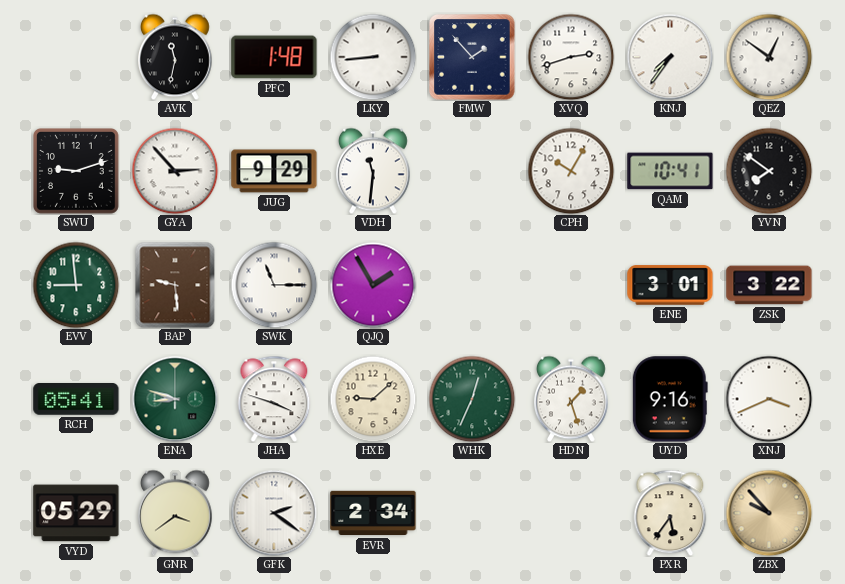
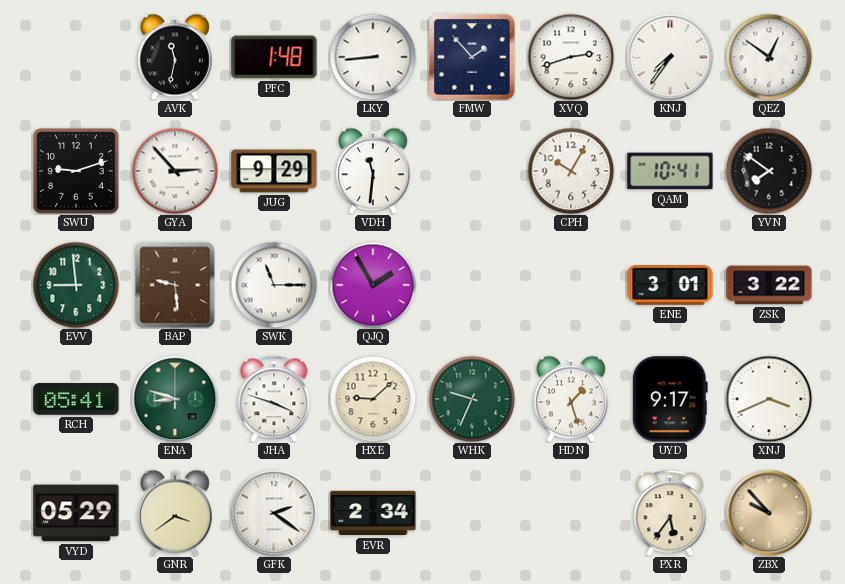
WHK: 12:34 -> 9:34
UYD: 9:16 -> 9:17
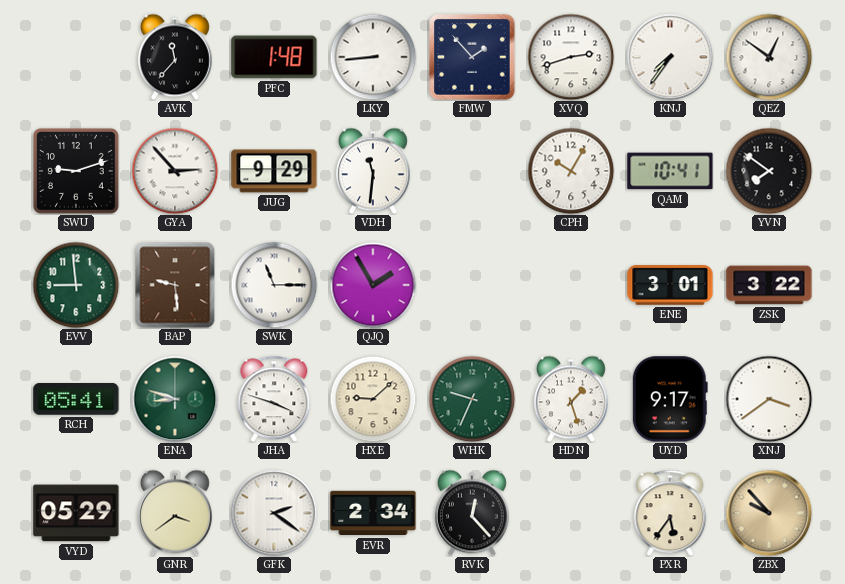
AVK: 11:32 -> 11:37
XNJ: 3:41 -> 3:39
RVK: none -> 12:23
